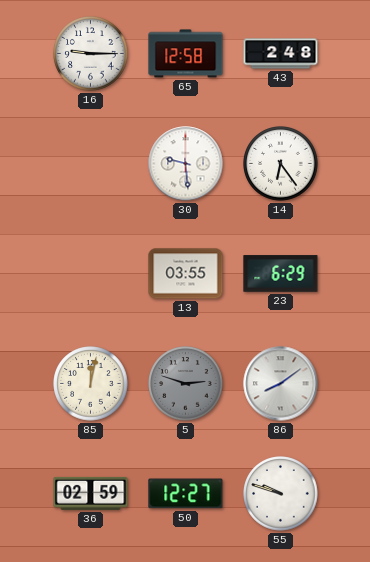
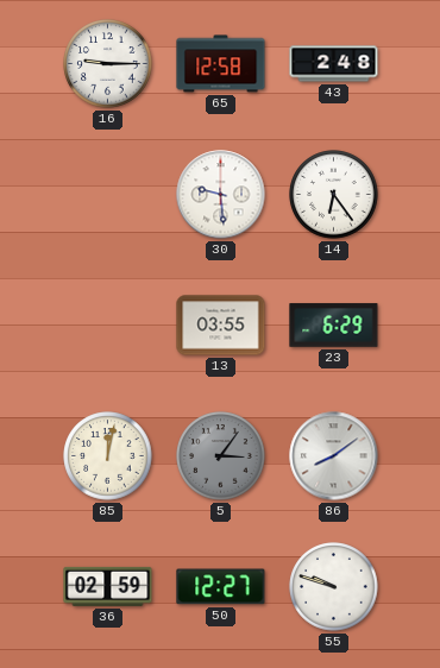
5: 2:48 -> 3:06
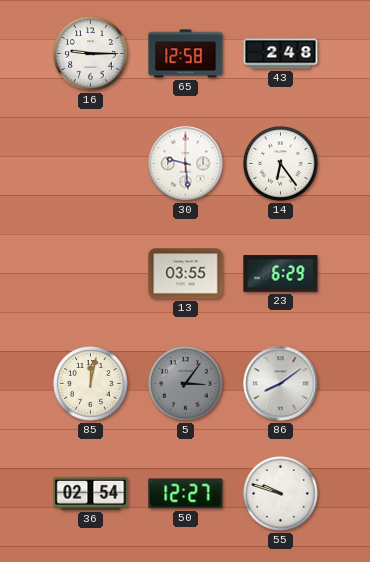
36: 02:59 -> 02:54
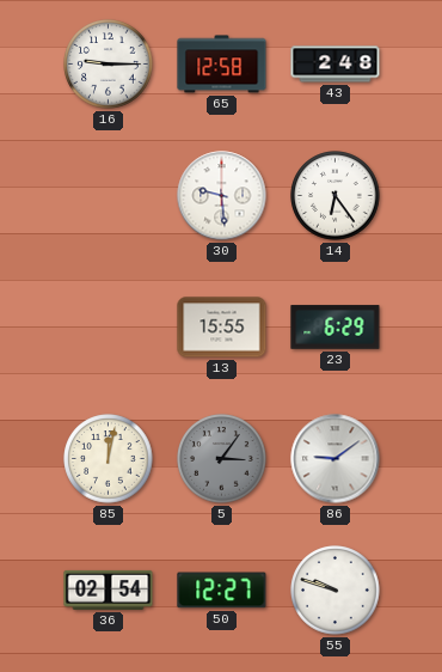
13: 03:55 -> 15:55
86: 8:09 -> 9:09
